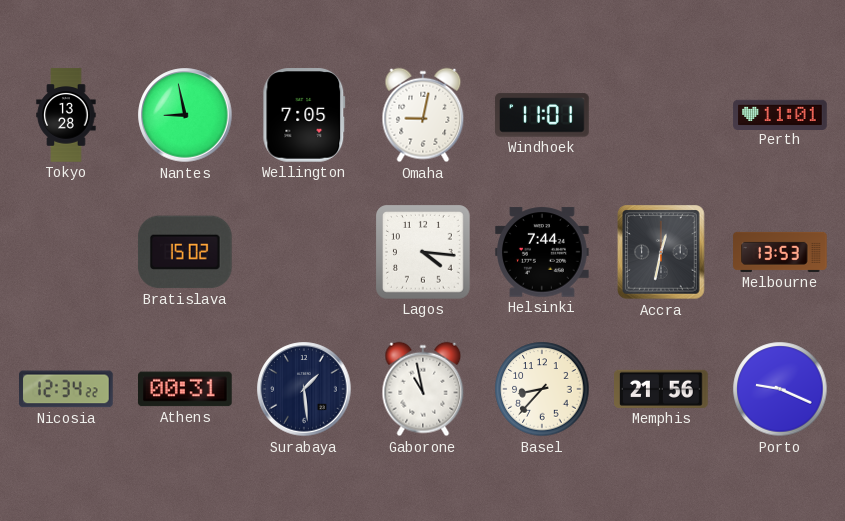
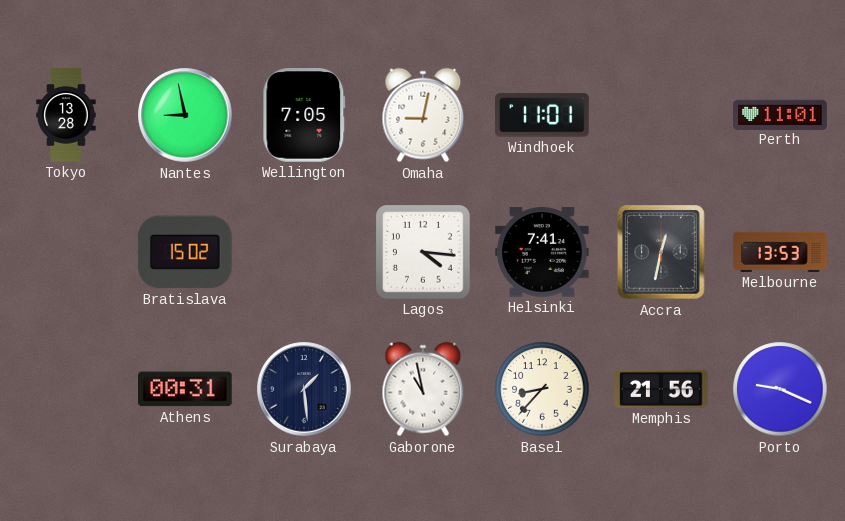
Helsinki: 7:44 -> 7:41
Nicosia: 12:34 -> none
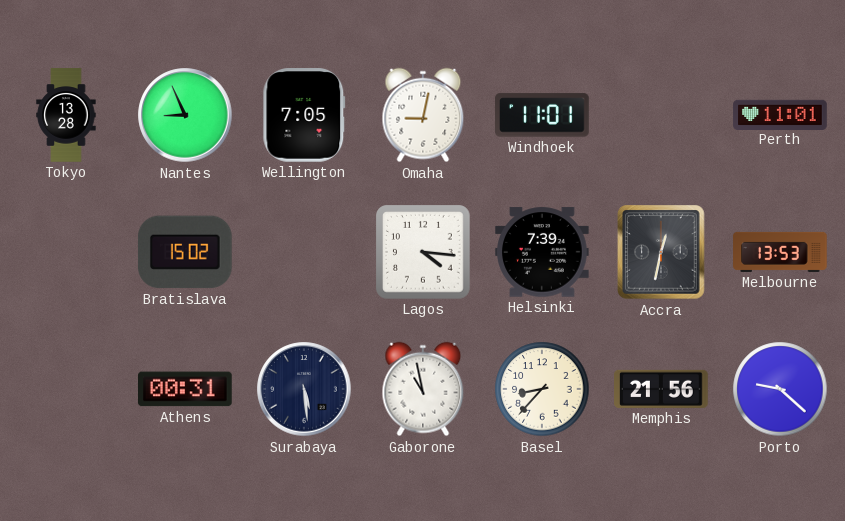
Nantes: 8:58 -> 8:56
Helsinki: 7:41 -> 7:39
Surabaya: 1:29 -> 5:29
Porto: 9:19 -> 9:22
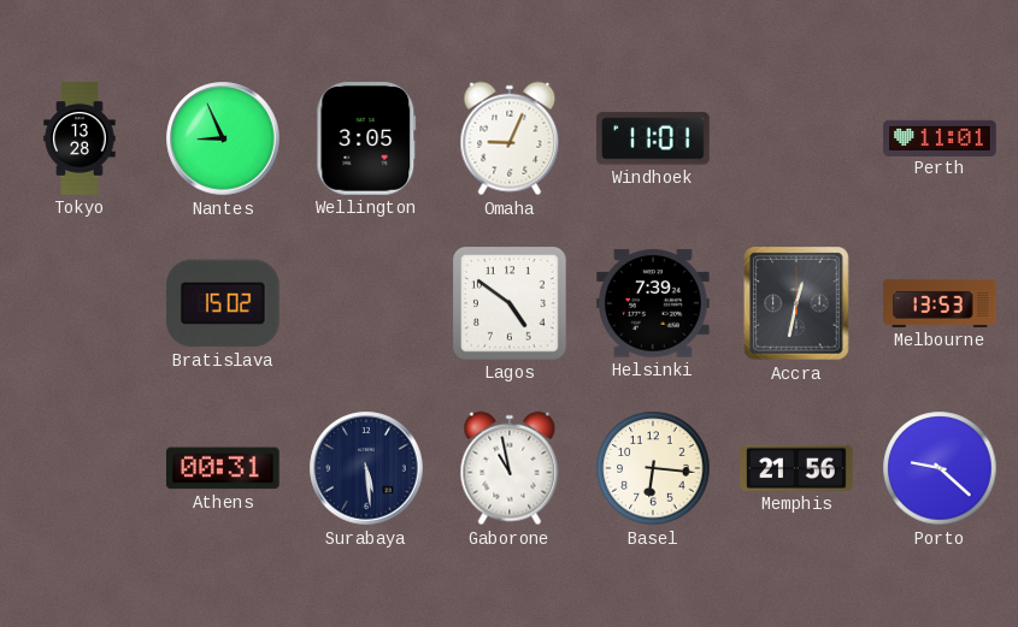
Wellington: 7:05 -> 3:05
Omaha: 9:02 -> 9:04
Lagos: 4:16 -> 4:51
Basel: 8:37 -> 6:16
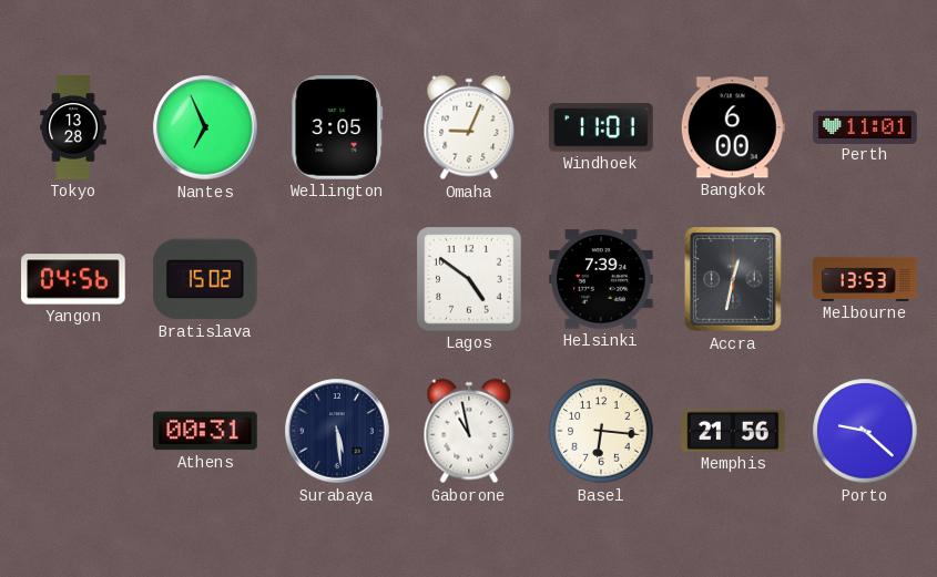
Nantes: 8:56 -> 6:56
Bangkok: none -> 6:00
Yangon: none -> 04:56
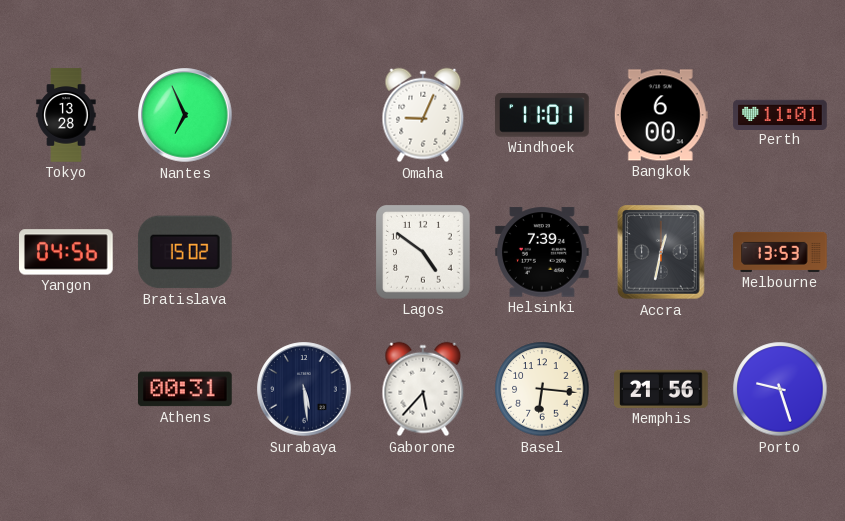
Wellington: 3:05 -> none
Gaborone: 10:58 -> 5:37
Porto: 9:22 -> 9:27
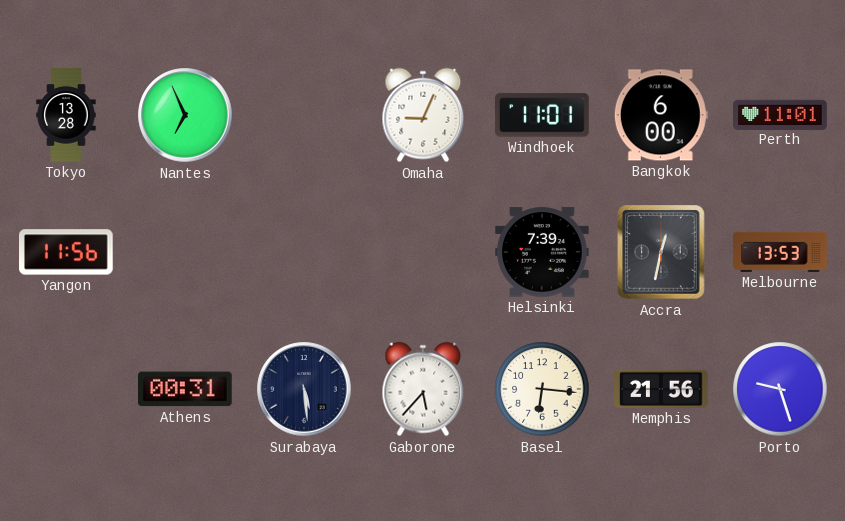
Yangon: 04:56 -> 11:56
Bratislava: 15:02 -> none
Lagos: 4:51 -> none
